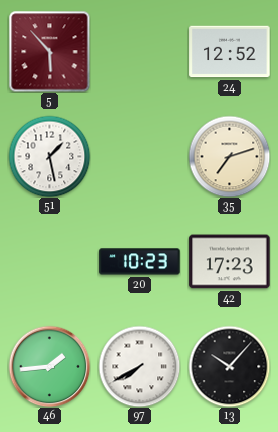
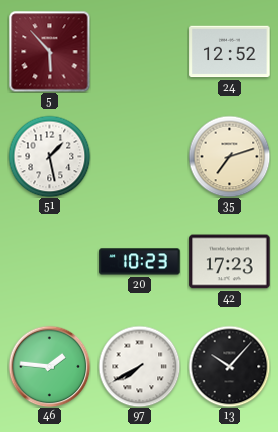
46: 1:44 -> 1:46
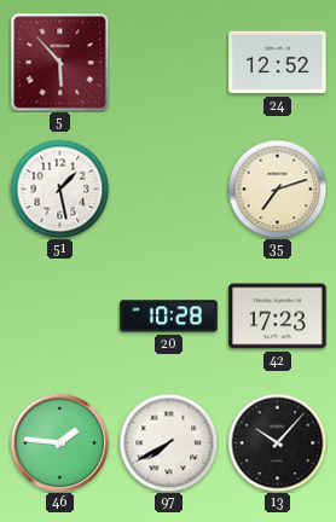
20: 10:23 -> 10:28
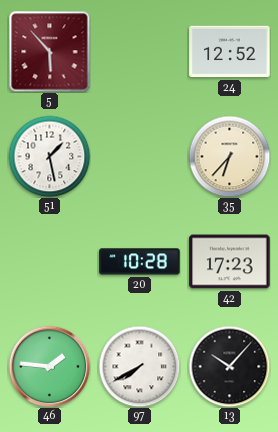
35: 7:12 -> 6:37
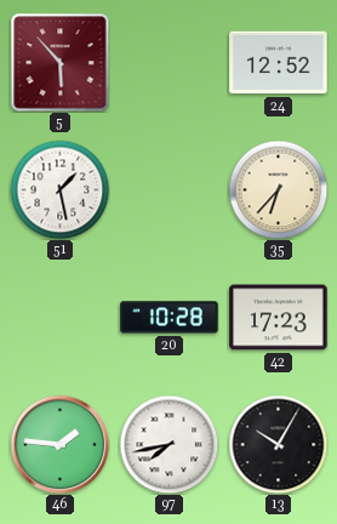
97: 7:40 -> 7:43
13: 10:07 -> 10:05
